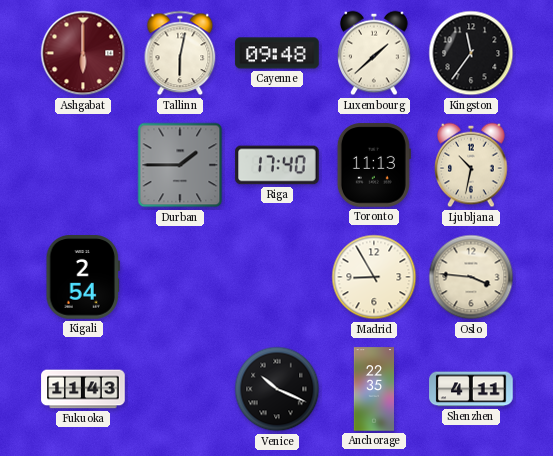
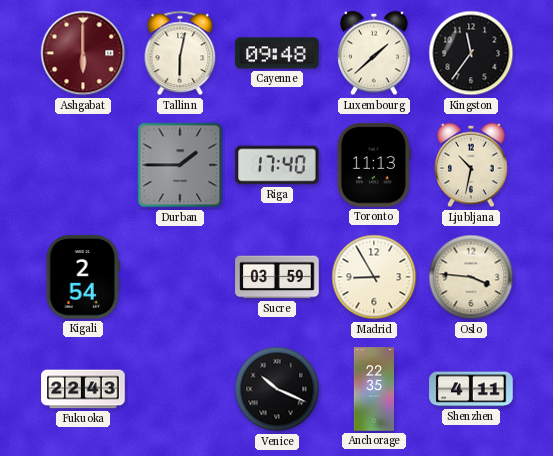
Sucre: none -> 03:59
Fukuoka: 11:43 -> 22:43
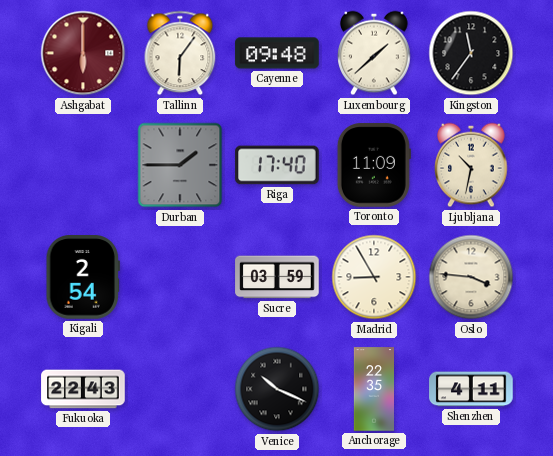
Tallinn: 6:02 -> 6:06
Toronto: 11:13 -> 11:09
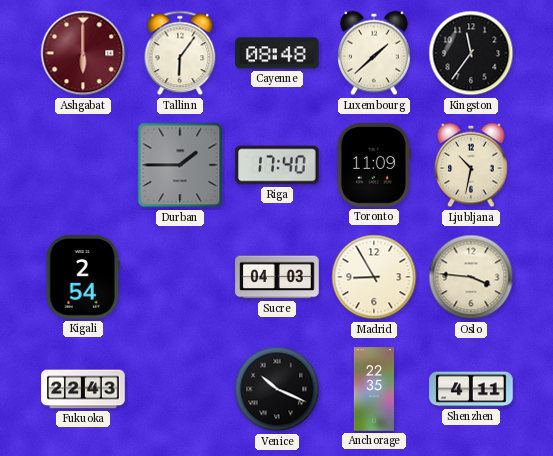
Cayenne: 09:48 -> 08:48
Sucre: 03:59 -> 04:03
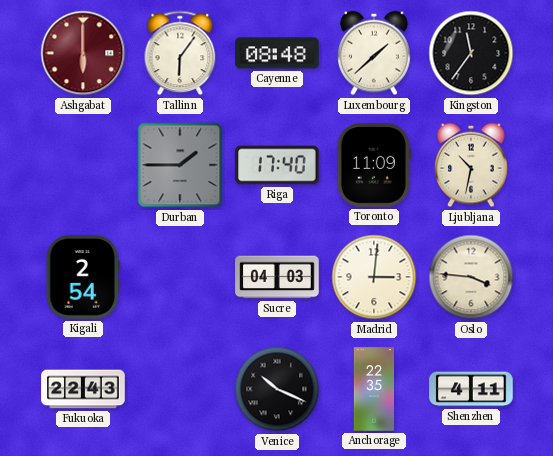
Madrid: 8:55 -> 3:01
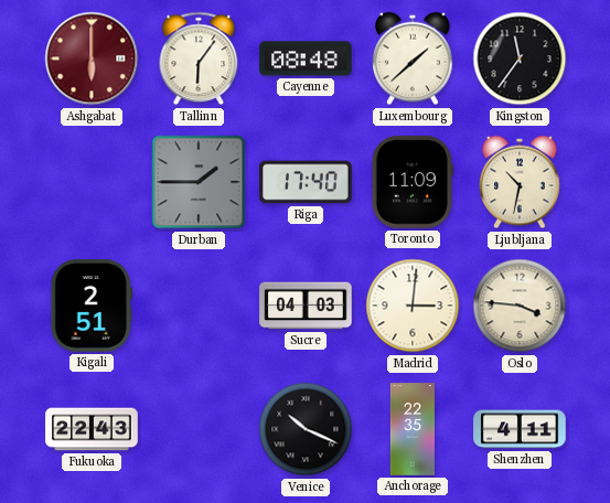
Kigali: 2:54 -> 2:51
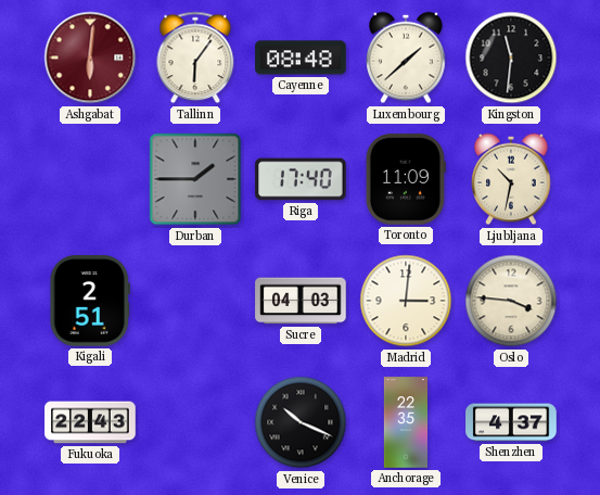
Ashgabat: 6:00 -> 6:01
Kingston: 11:36 -> 11:31
Shenzhen: 4:11 -> 4:37
